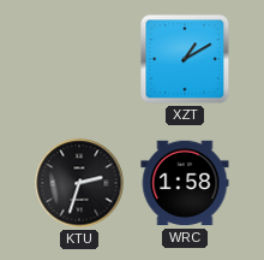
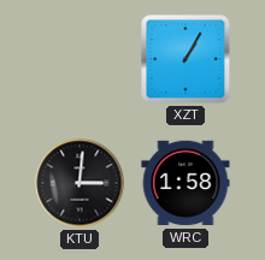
XZT: 1:10 -> 1:05
KTU: 2:33 -> 3:01
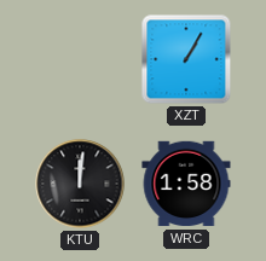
KTU: 3:01 -> 12:01
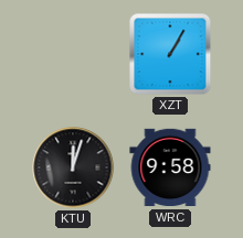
KTU: 12:01 -> 12:03
WRC: 1:58 -> 9:58
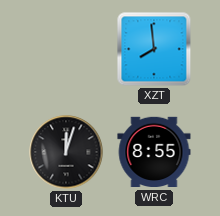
XZT: 1:05 -> 7:59
WRC: 9:58 -> 8:55
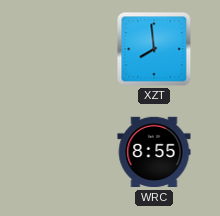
KTU: 12:03 -> none
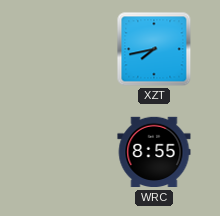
XZT: 7:59 -> 7:43
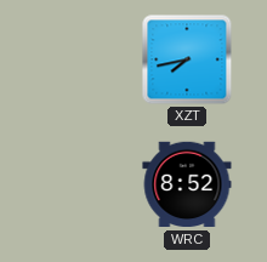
WRC: 8:55 -> 8:52
